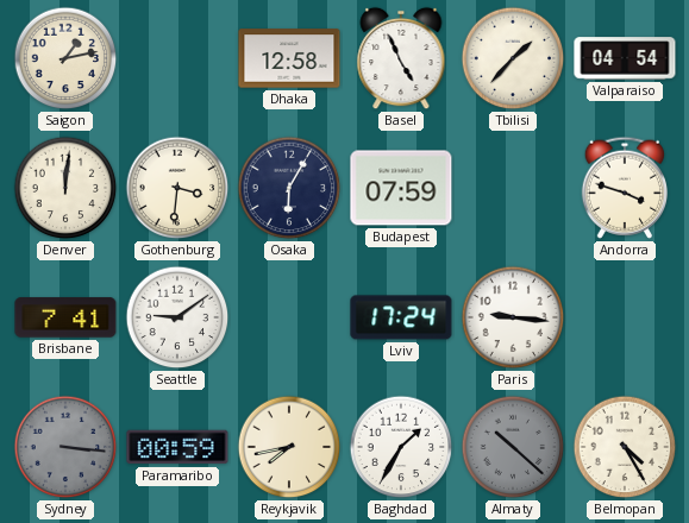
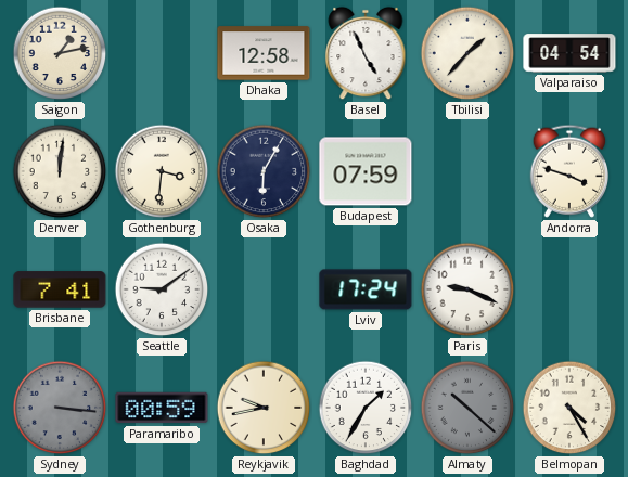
Paris: 9:16 -> 9:19
Reykjavik: 7:43 -> 9:43
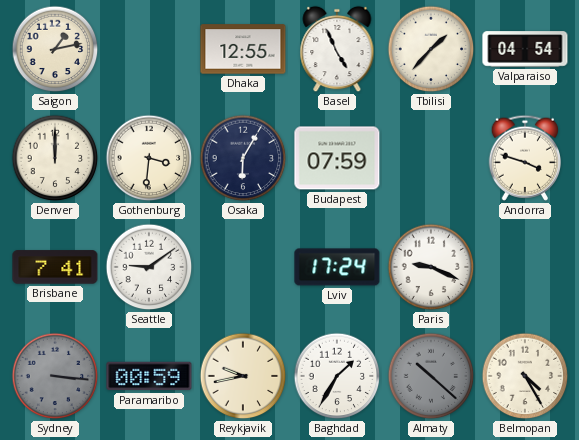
Dhaka: 12:58 -> 12:55
Denver: 12:01 -> 12:00
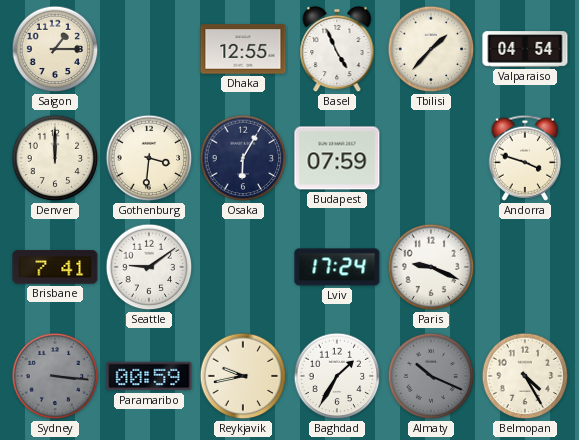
Saigon: 1:13 -> 1:15
Almaty: 10:22 -> 10:19
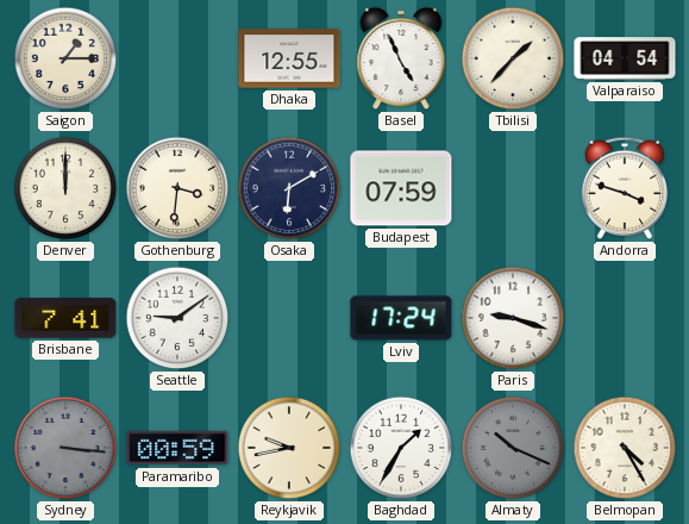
Osaka: 6:05 -> 6:10
Paris: 9:19 -> 9:18
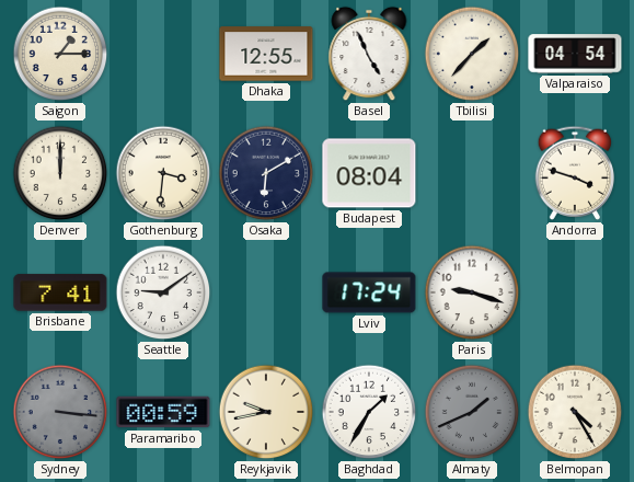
Budapest: 07:59 -> 08:04
Almaty: 10:19 -> 1:41
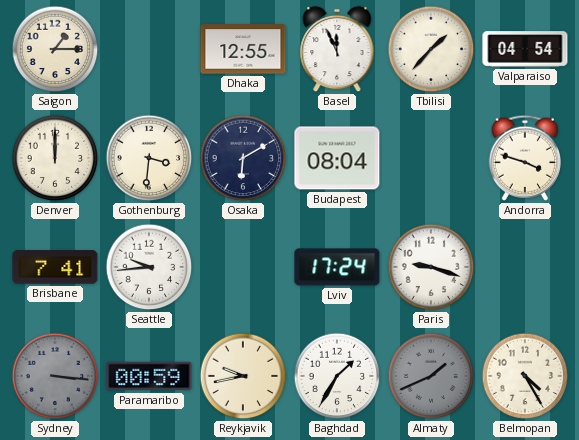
Basel: 4:56 -> 11:56
Seattle: 9:09 -> 9:44
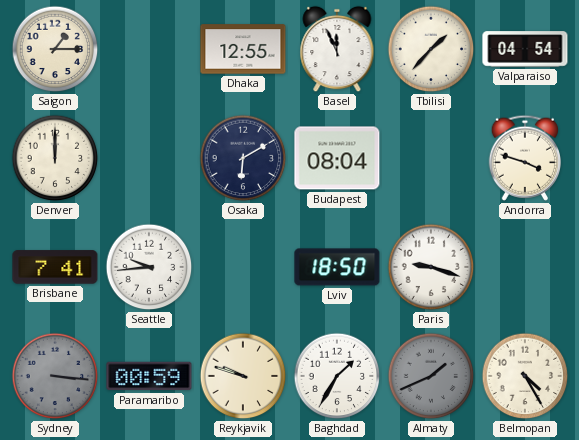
Gothenburg: 3:31 -> none
Lviv: 17:24 -> 18:50
Reykjavik: 9:43 -> 9:48
